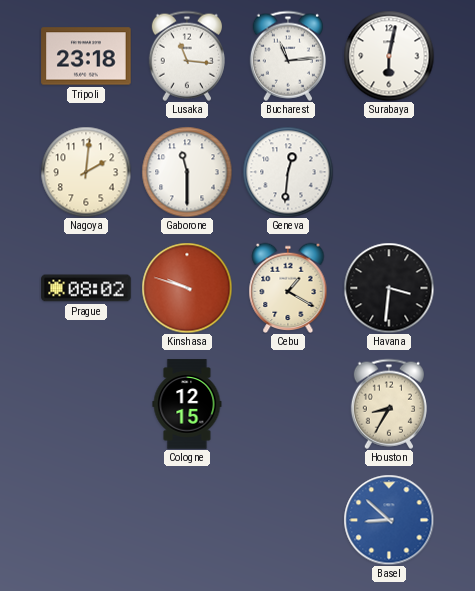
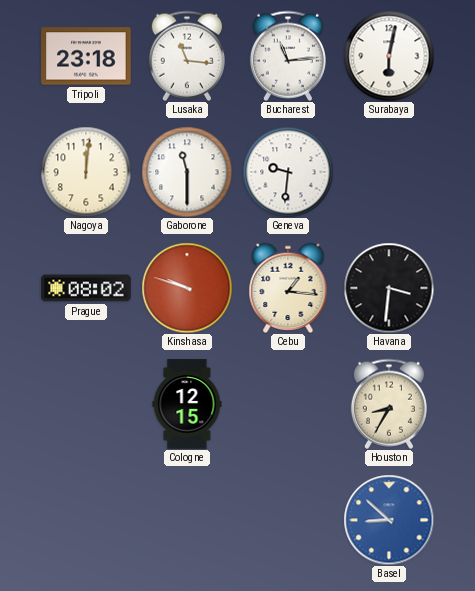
Nagoya: 2:01 -> 12:01
Geneva: 12:31 -> 9:31
Cebu: 1:20 -> 1:16
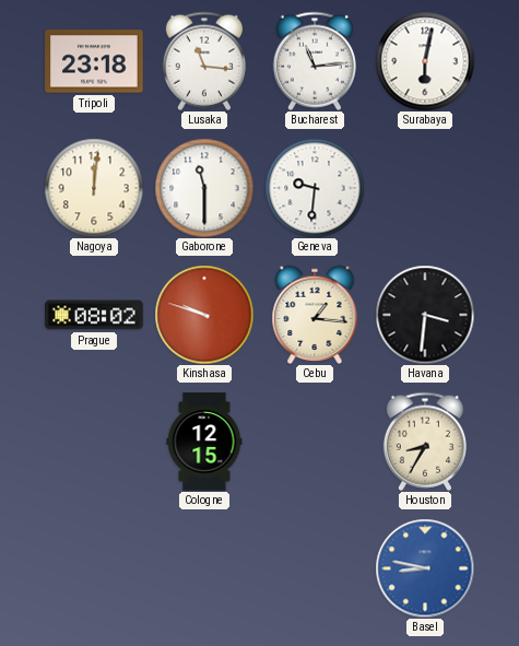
Basel: 8:52 -> 8:47
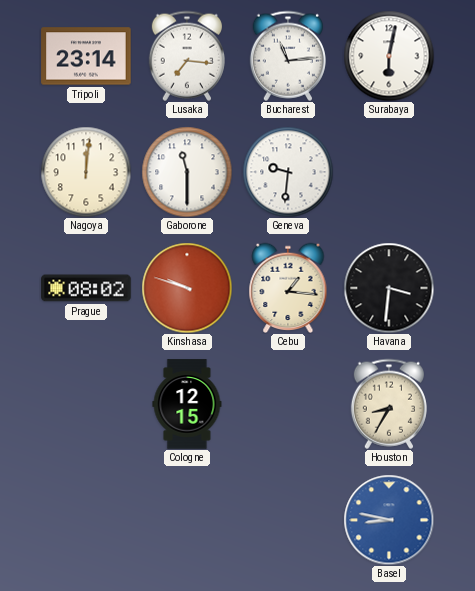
Tripoli: 23:18 -> 23:14
Lusaka: 11:16 -> 7:16
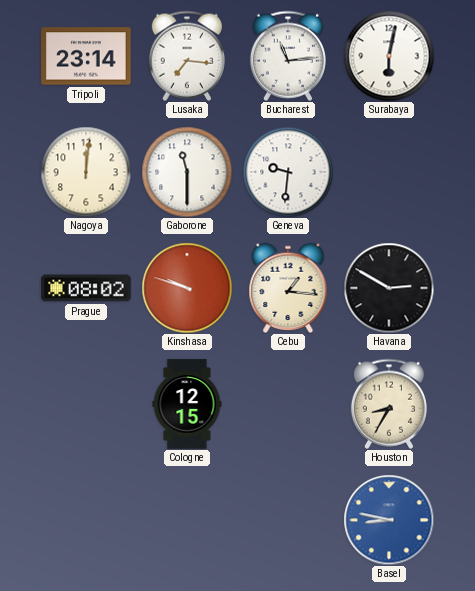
Havana: 3:31 -> 2:50
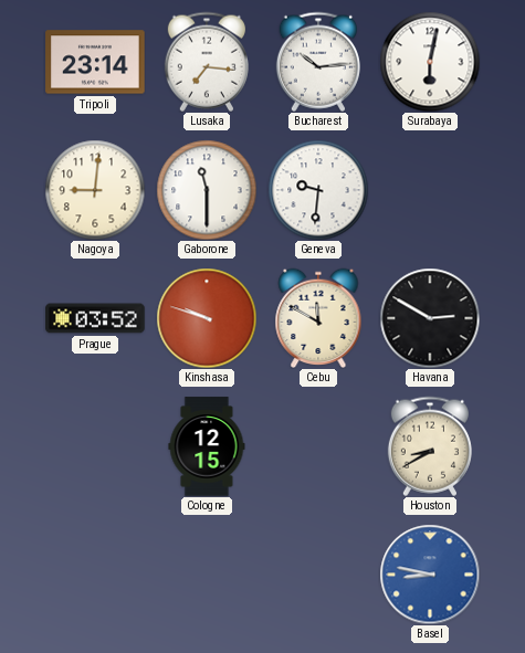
Bucharest: 11:14 -> 10:14
Nagoya: 12:01 -> 9:01
Prague: 08:02 -> 03:52
Cebu: 1:16 -> 11:50
Houston: 8:35 -> 8:40
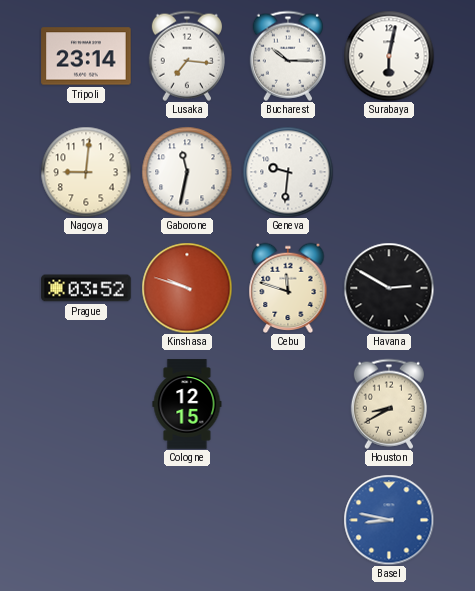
Bucharest: 10:14 -> 10:15
Gaborone: 11:30 -> 11:32
Cebu: 11:50 -> 11:48
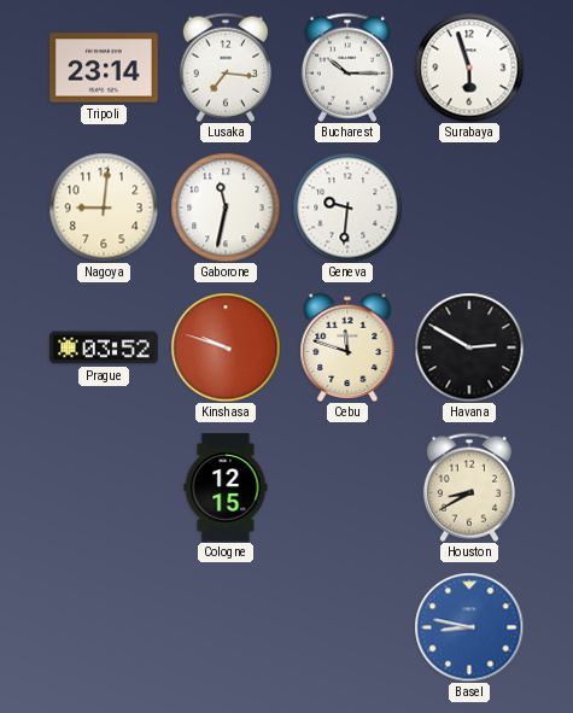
Surabaya: 6:02 -> 5:57
